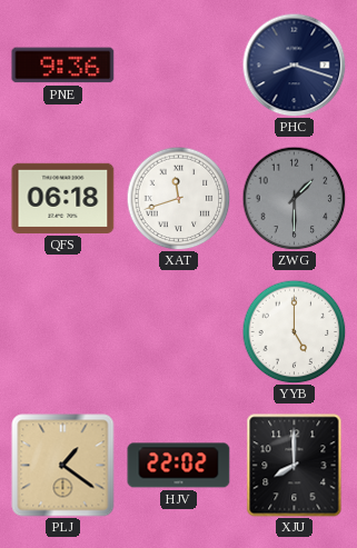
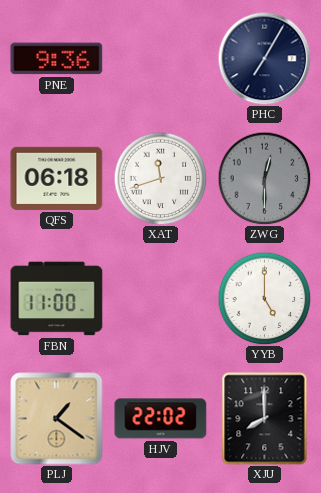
PHC: 8:18 -> 7:05
ZWG: 1:30 -> 12:30
FBN: none -> 11:00
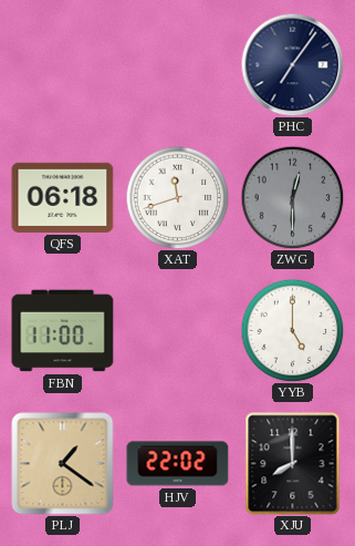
PNE: 9:36 -> none
PHC: 7:05 -> 7:06
